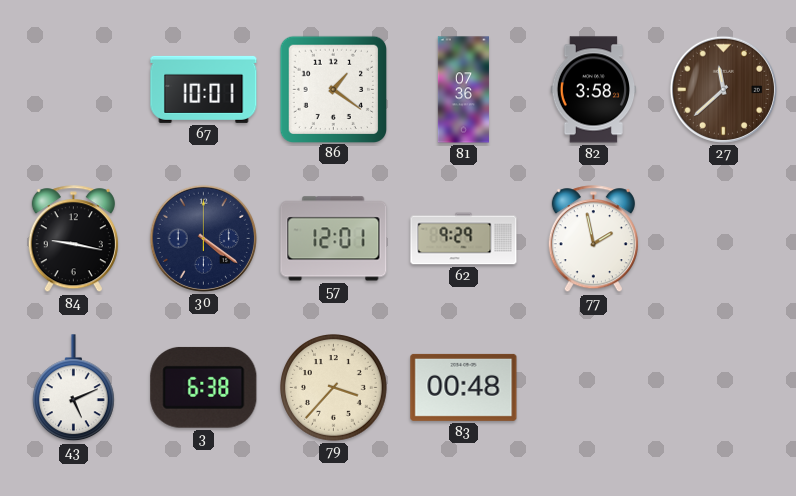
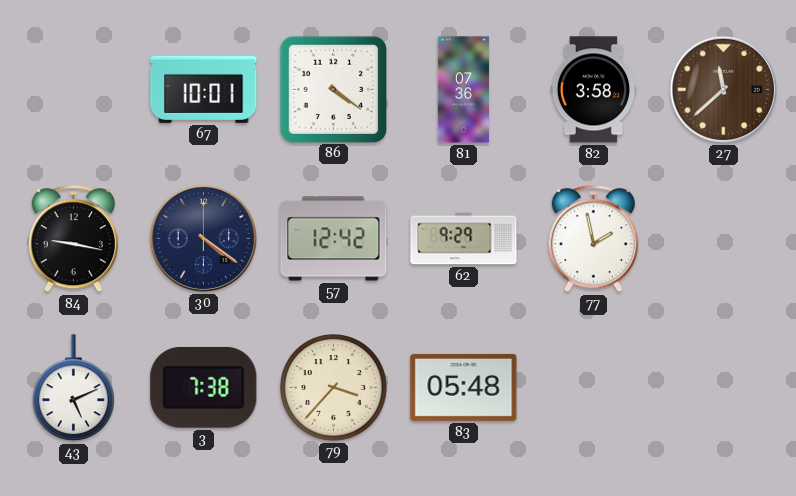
86: 1:21 -> 4:21
57: 12:01 -> 12:42
3: 6:38 -> 7:38
83: 00:48 -> 05:48
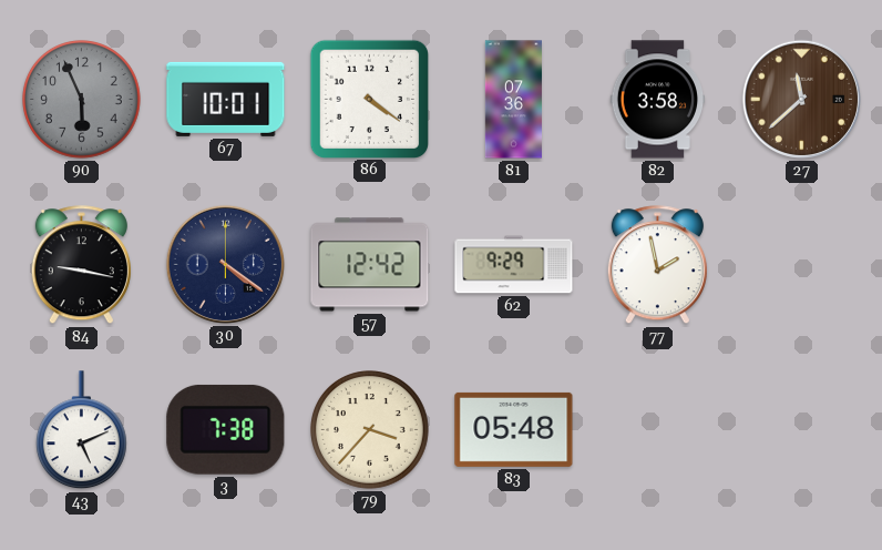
90: none -> 5:56
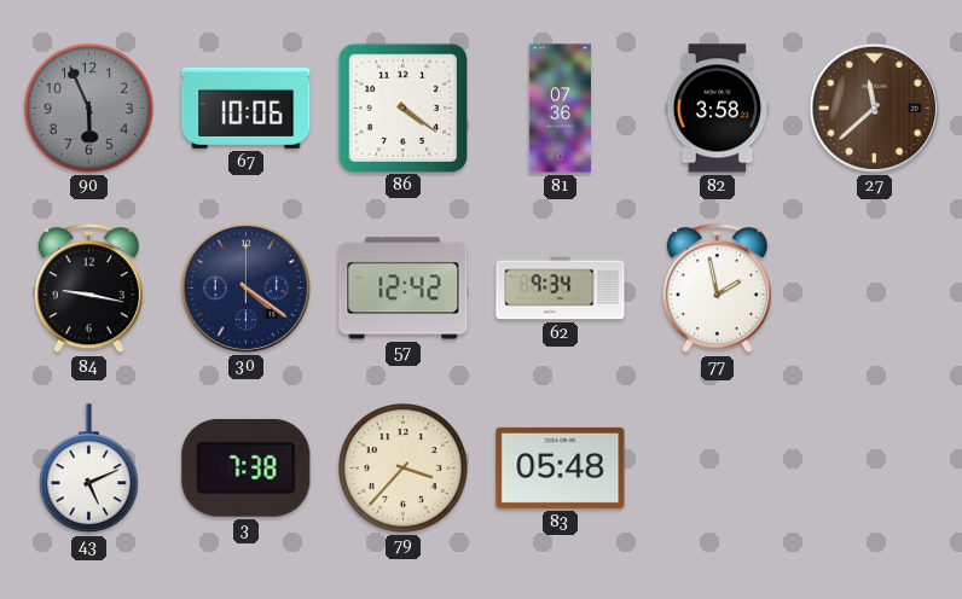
67: 10:01 -> 10:06
62: 9:29 -> 9:34
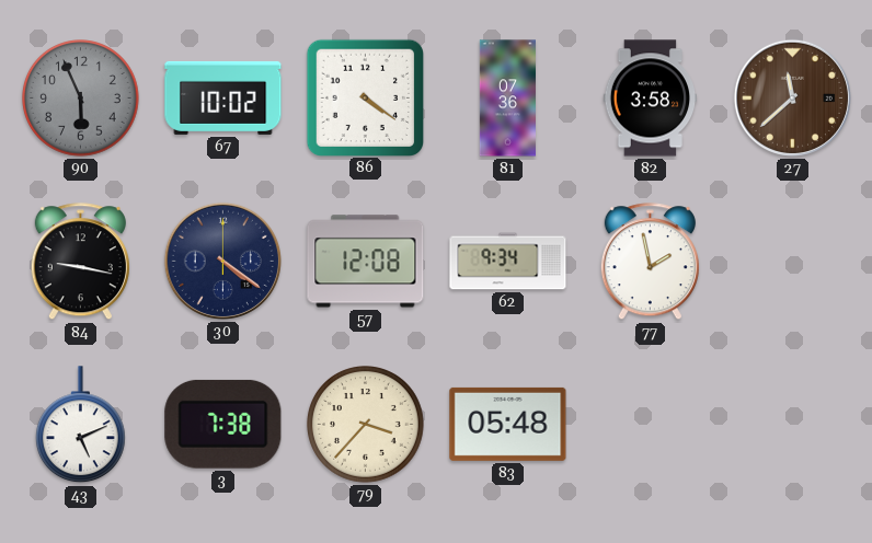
67: 10:06 -> 10:02
57: 12:42 -> 12:08
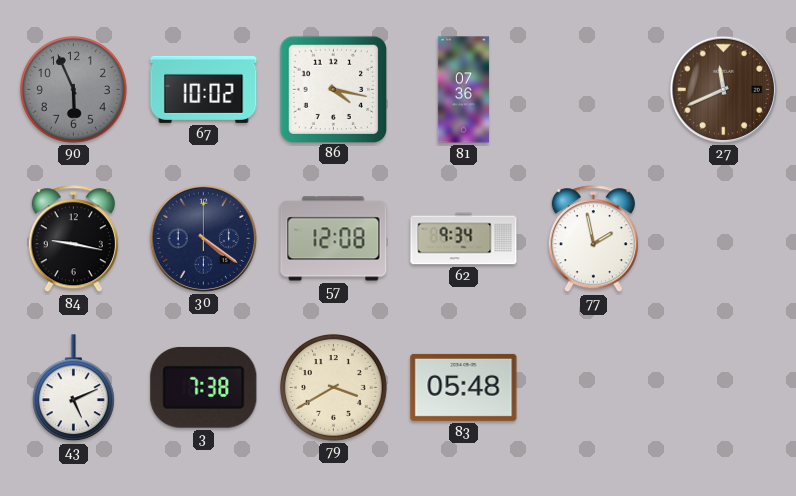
86: 4:21 -> 4:17
82: 3:58 -> none
27: 11:38 -> 11:41
79: 3:37 -> 3:40
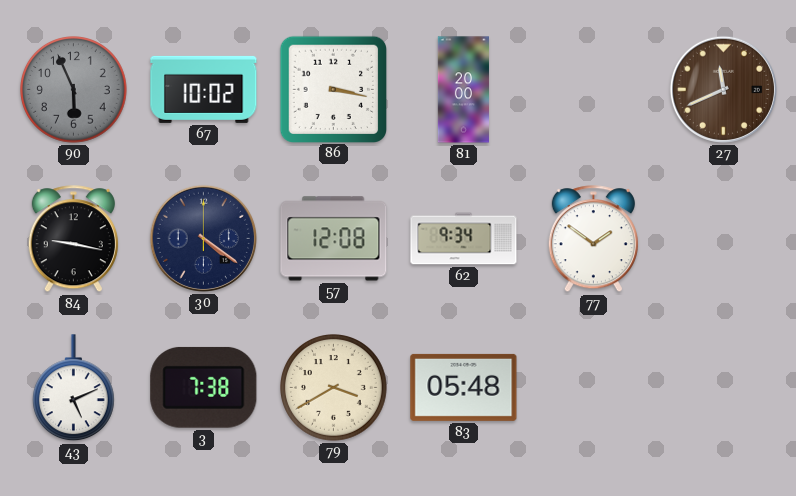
86: 4:17 -> 3:17
81: 07:36 -> 20:00
77: 1:58 -> 1:51
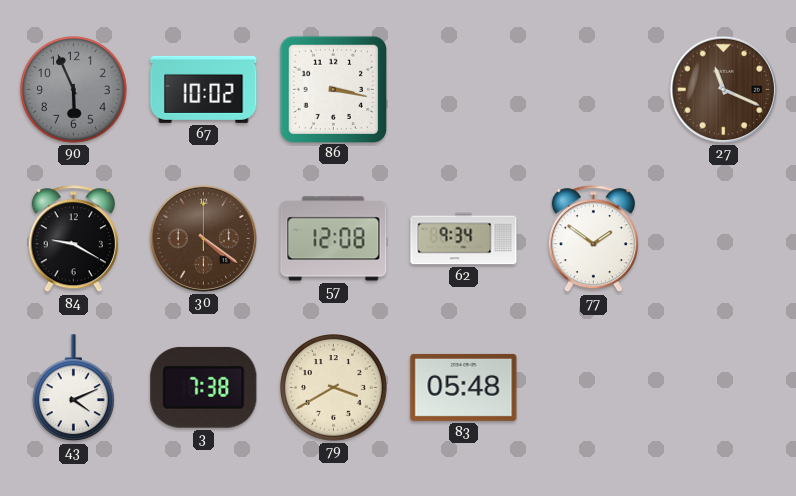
81: 20:00 -> none
27: 11:41 -> 11:19
84: 9:17 -> 9:20
30 dial: navy -> brown
43: 5:11 -> 4:11
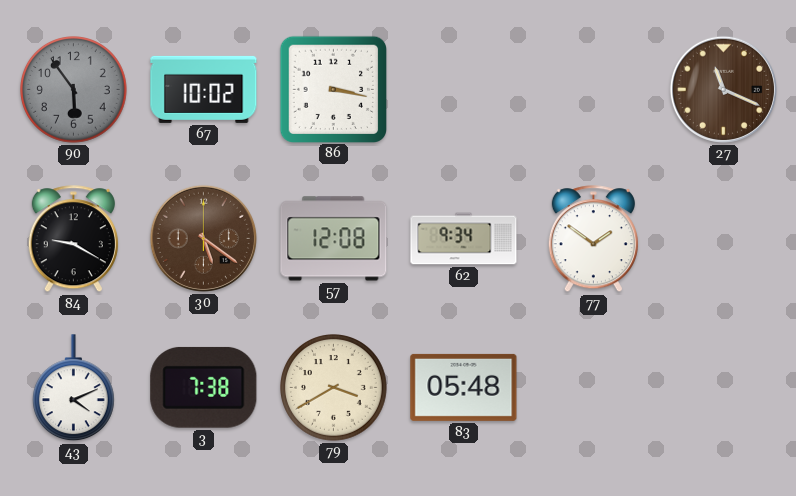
90: 5:56 -> 5:54
30: 4:21 -> 5:21
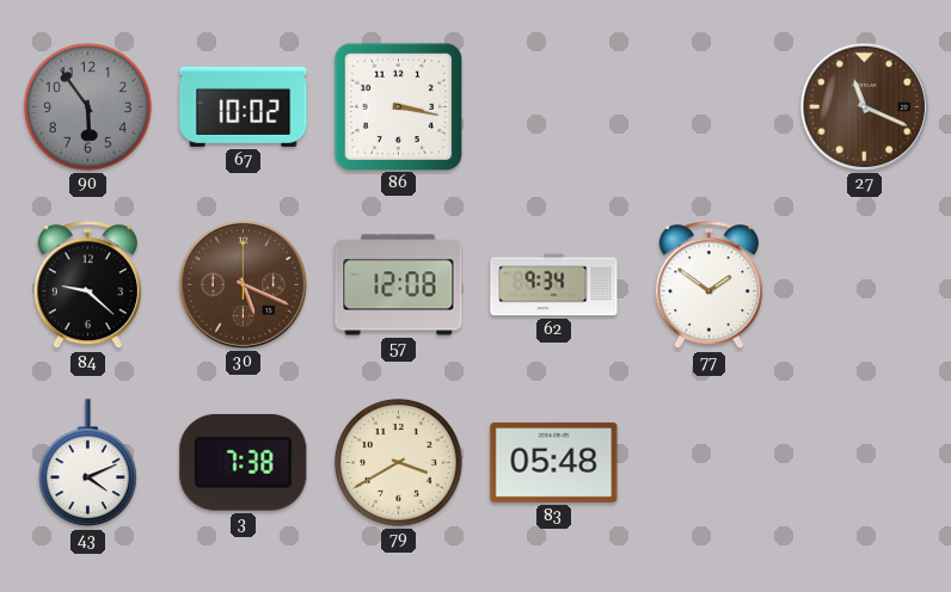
84: 9:20 -> 9:22
30: 5:21 -> 5:19
